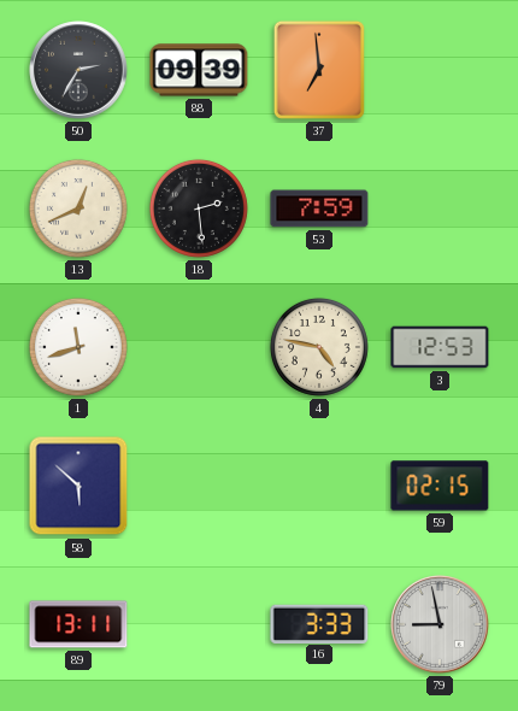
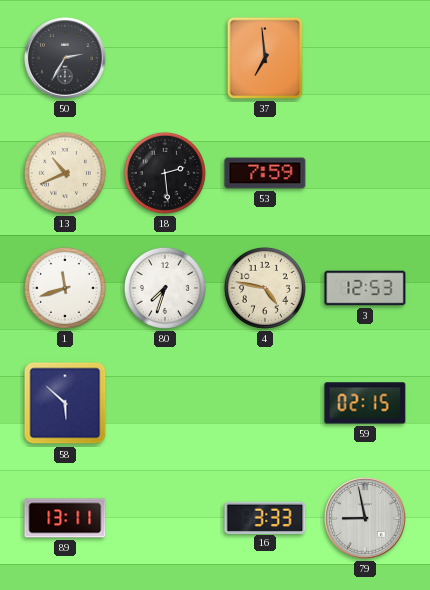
88: 09:39 -> none
13: 12:41 -> 10:41
80: none -> 7:33
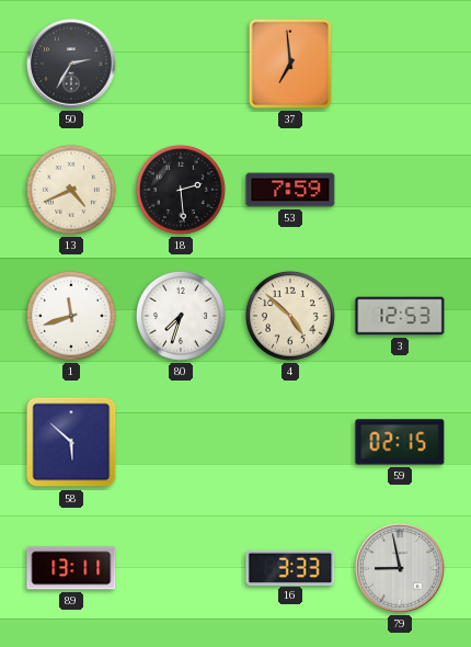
13: 10:41 -> 4:41
4: 4:47 -> 4:52
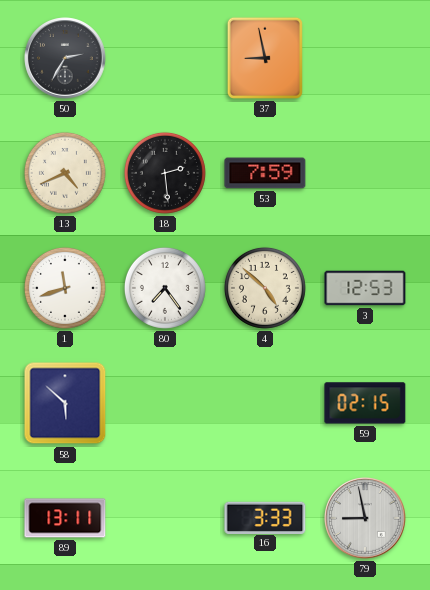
37: 6:59 -> 8:58
80: 7:33 -> 7:24
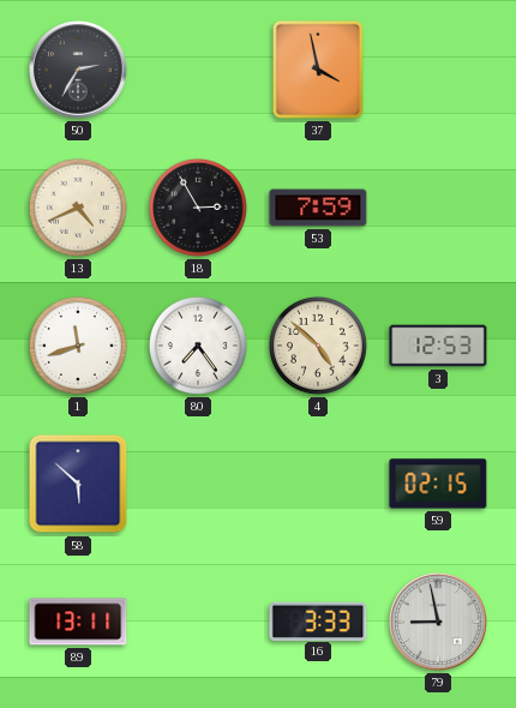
37: 8:58 -> 3:58
18: 2:29 -> 2:55
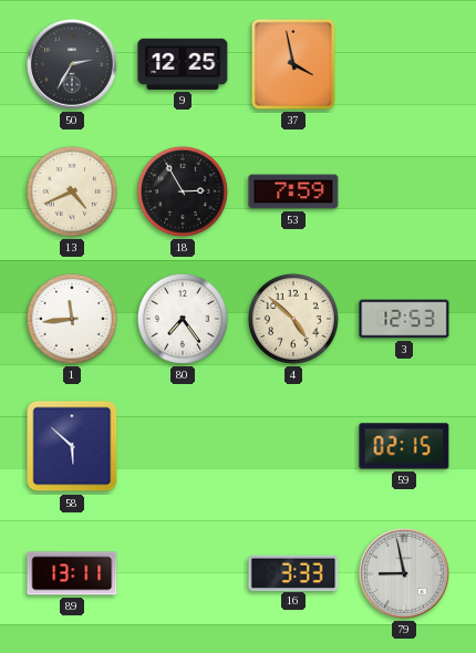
9: none -> 12:25
1: 11:42 -> 11:44
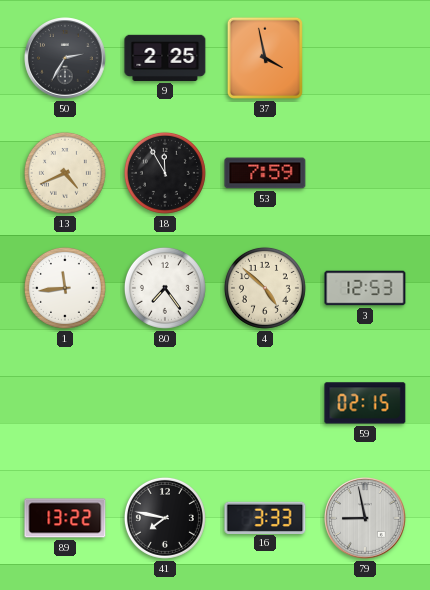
9: 12:25 -> 2:25
18: 2:55 -> 11:55
58: 5:52 -> none
89: 13:11 -> 13:22
41: none -> 7:47
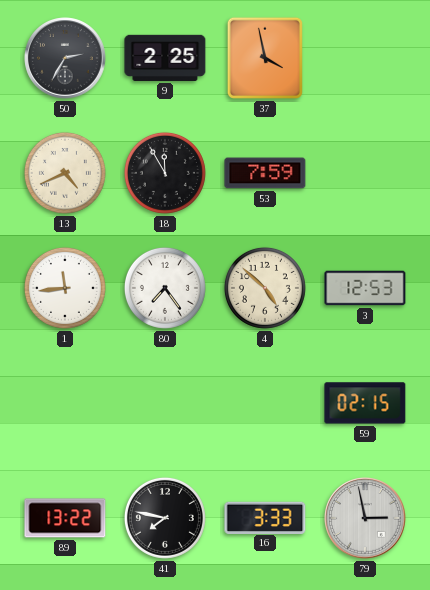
79: 8:58 -> 2:58
